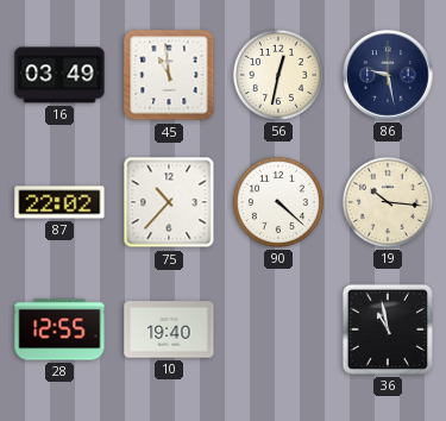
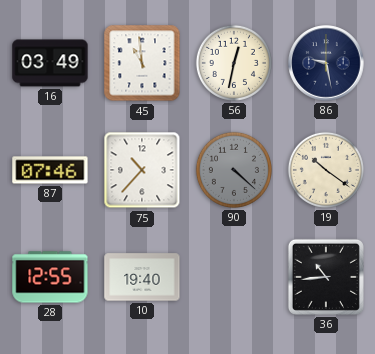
87: 22:02 -> 07:46
90 dial: white -> grey
19: 10:16 -> 10:21
36: 10:58 -> 10:44
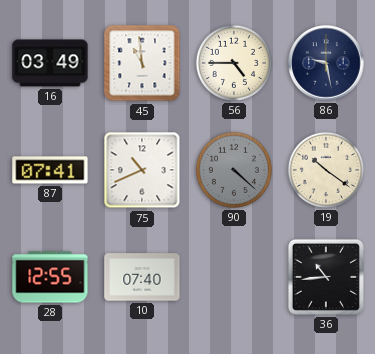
56: 12:32 -> 4:45
87: 07:46 -> 07:41
75: 10:37 -> 10:41
10: 19:40 -> 07:40
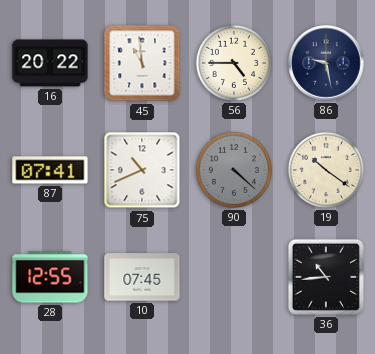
16: 03:49 -> 20:22
10: 07:40 -> 07:45
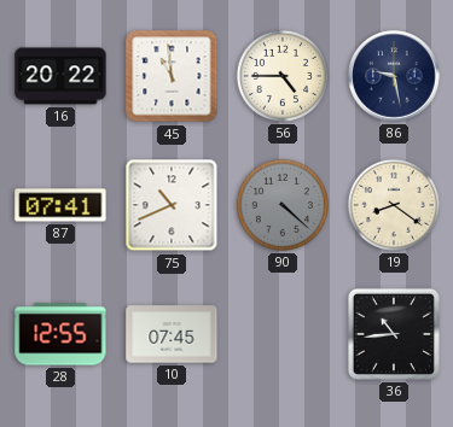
19: 10:21 -> 8:21
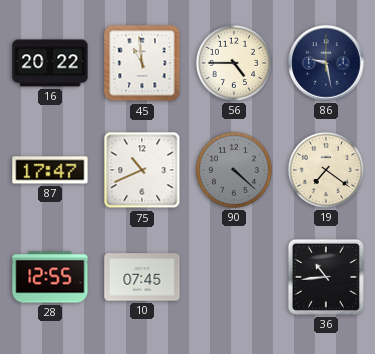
87: 07:41 -> 17:47
19: 8:21 -> 7:21
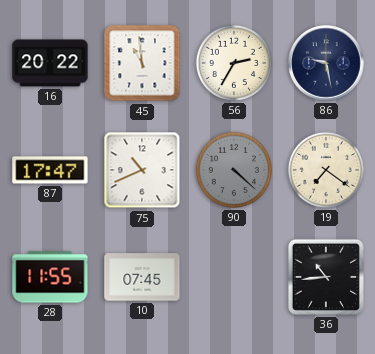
56: 4:45 -> 2:35
28: 12:55 -> 11:55
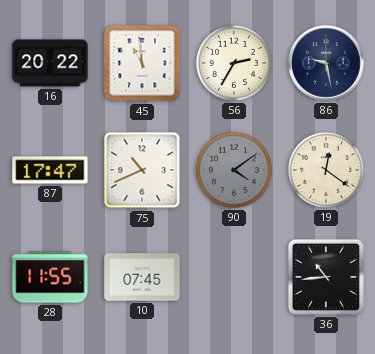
90: 4:22 -> 4:09
19: 7:21 -> 12:21
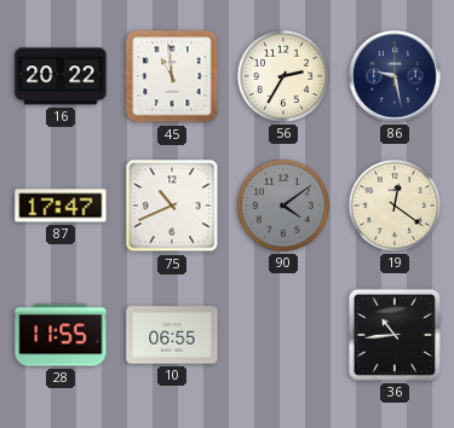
10: 07:45 -> 06:55
